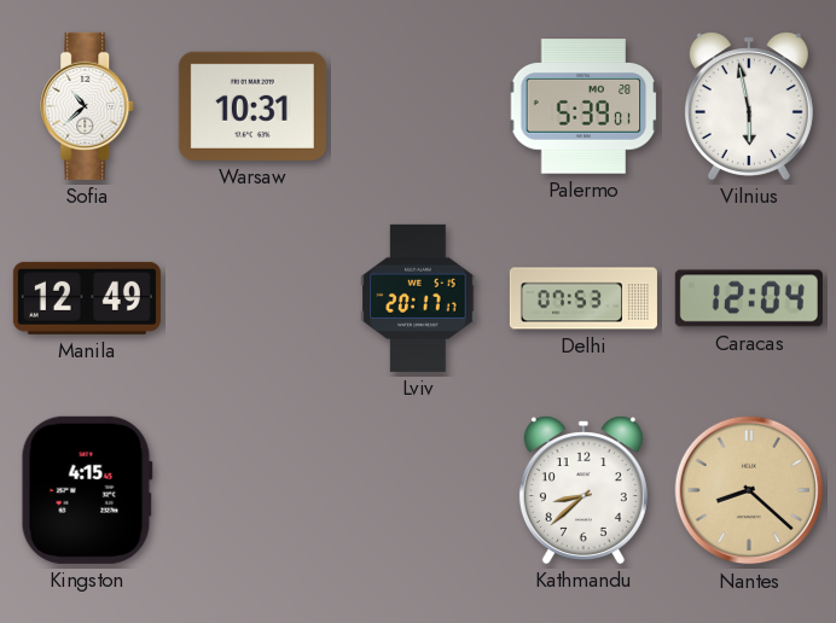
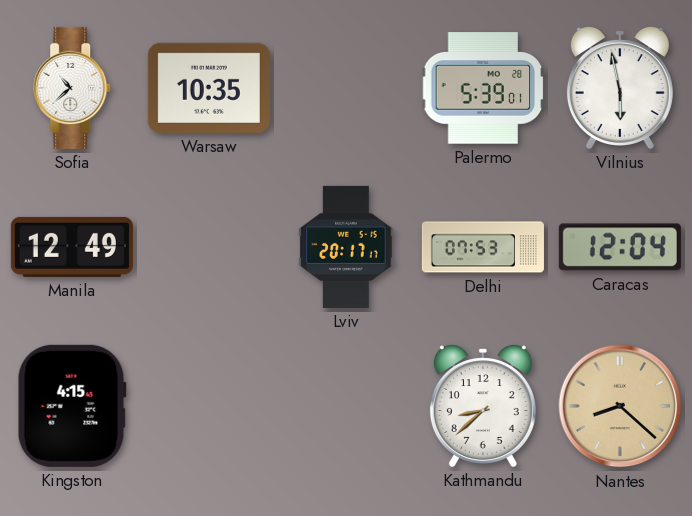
Warsaw: 10:31 -> 10:35
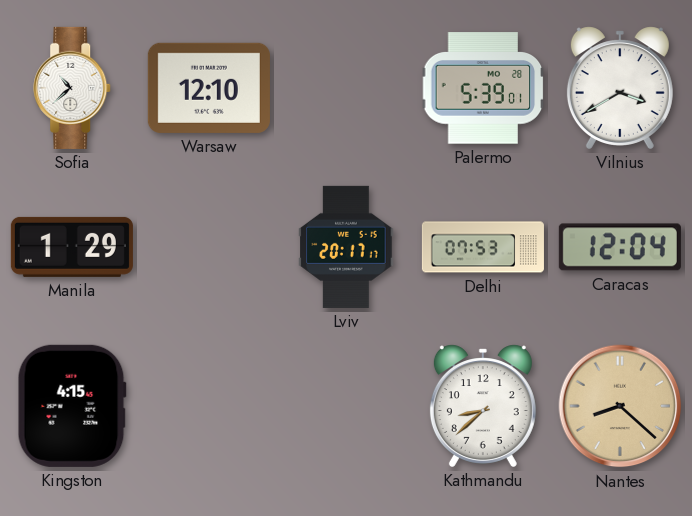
Warsaw: 10:35 -> 12:10
Vilnius: 5:58 -> 3:40
Manila: 12:49 -> 1:29
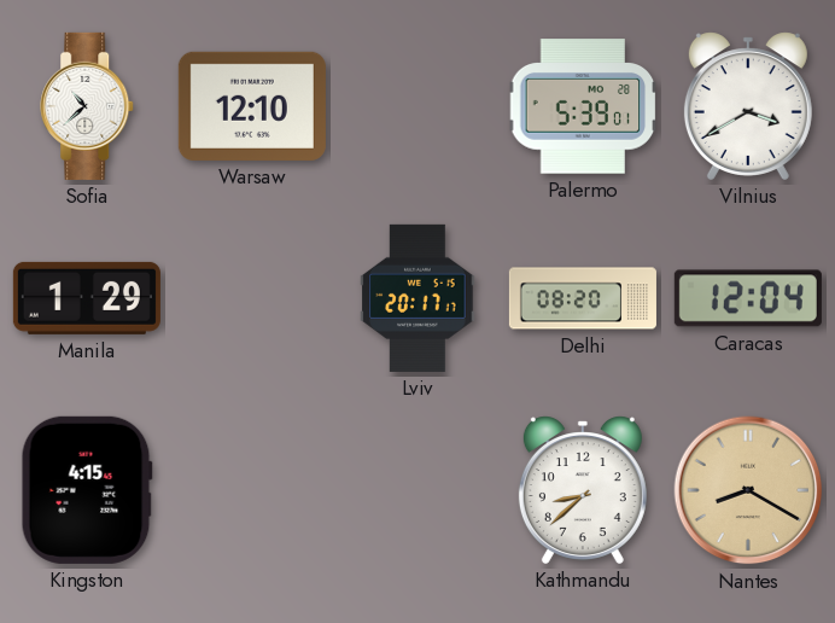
Delhi: 07:53 -> 08:20
Nantes: 8:22 -> 8:20
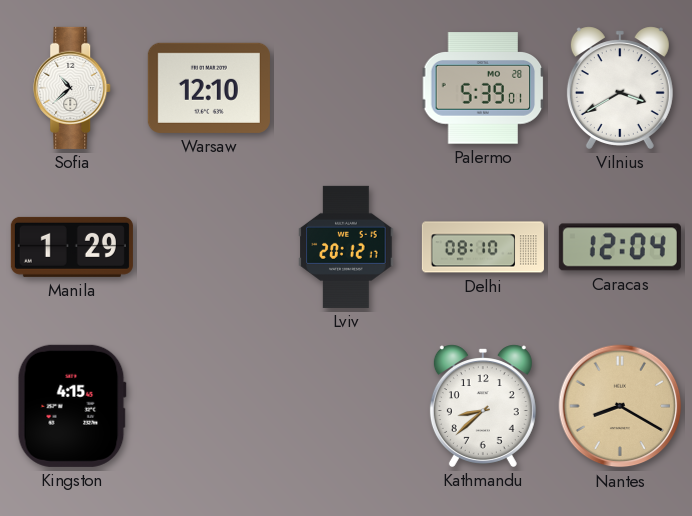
Lviv: 20:17 -> 20:12
Delhi: 08:20 -> 08:10
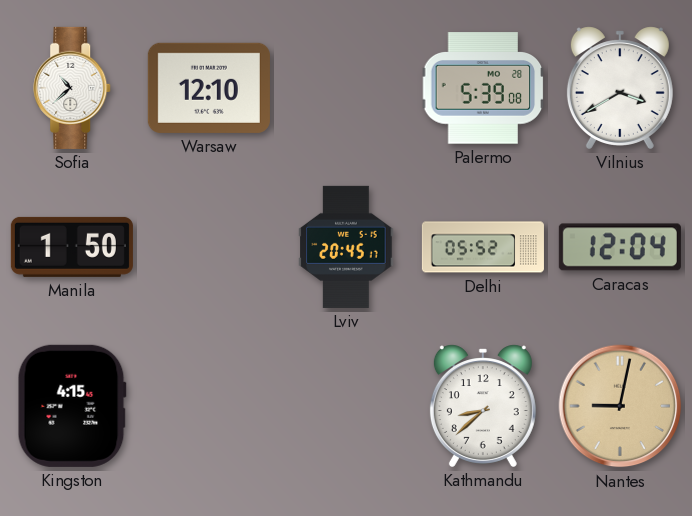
Palermo: 5:39:01 -> 5:39:08
Manila: 1:29 -> 1:50
Lviv: 20:12 -> 20:45
Delhi: 08:10 -> 05:52
Nantes: 8:20 -> 9:02
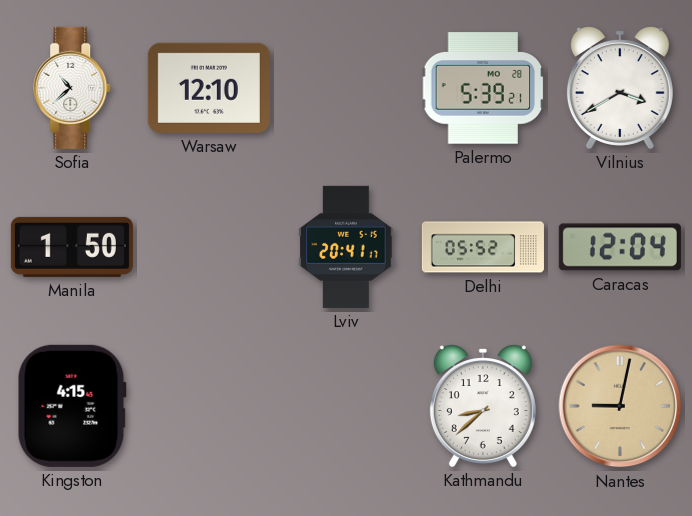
Palermo: 5:39:08 -> 5:39:21
Lviv: 20:45 -> 20:41
